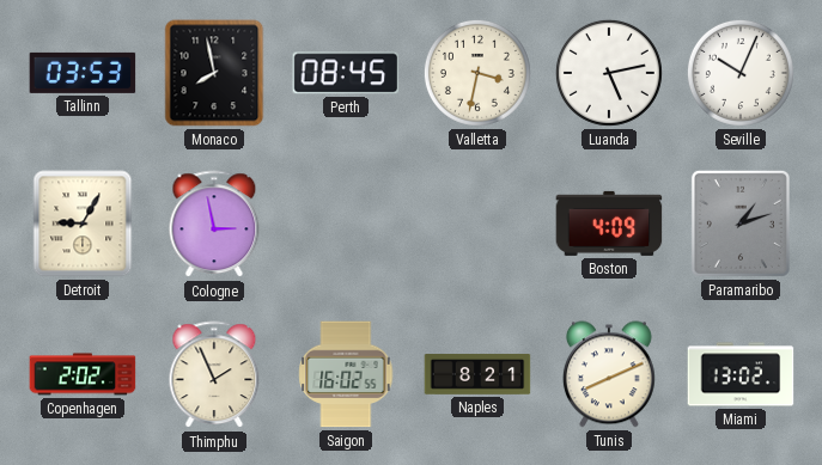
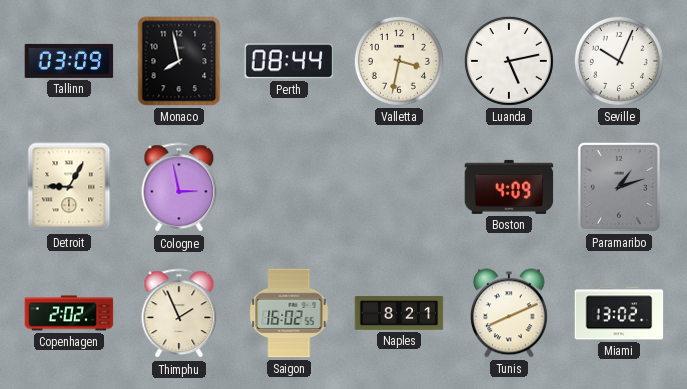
Tallinn: 03:53 -> 03:09
Perth: 08:45 -> 08:44
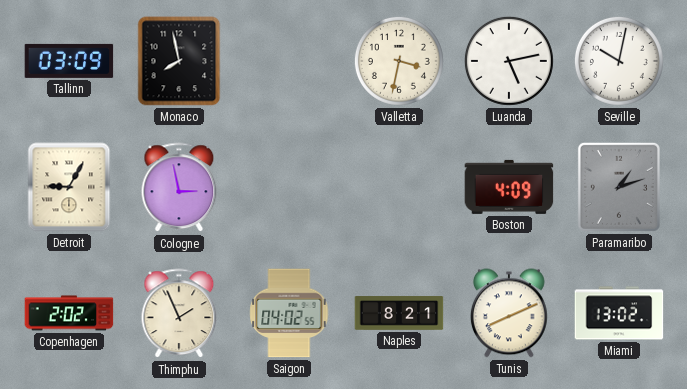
Perth: 08:44 -> none
Seville: 10:04 -> 10:02
Saigon: 16:02 -> 04:02
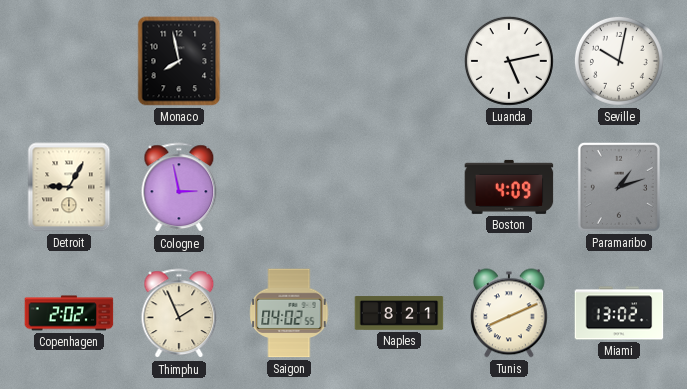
Tallinn: 03:09 -> none
Valletta: 3:32 -> none
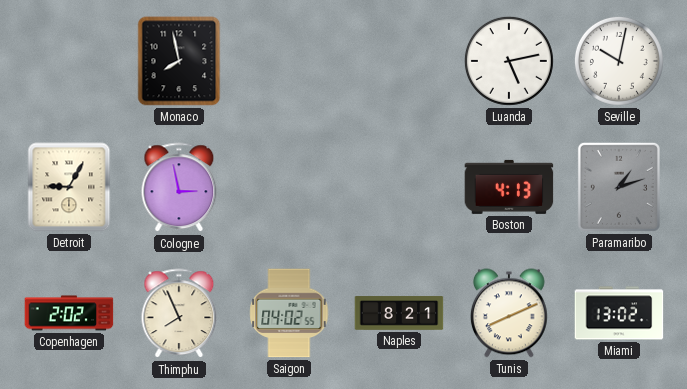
Boston: 4:09 -> 4:13
Thimphu: 1:56 -> 7:56
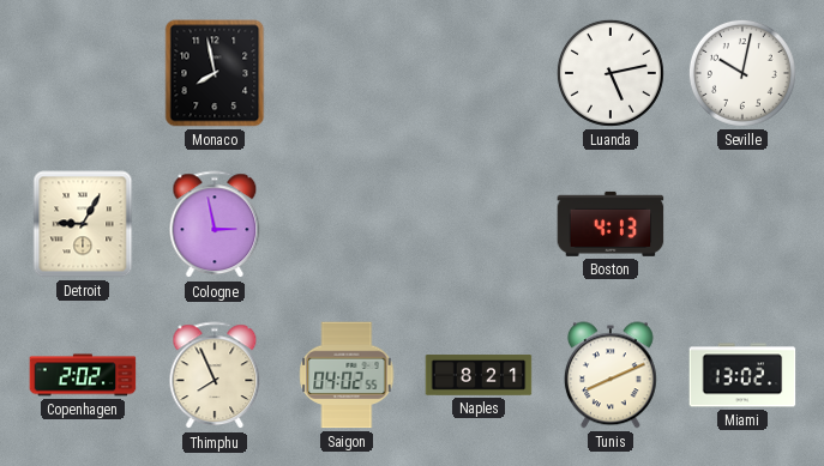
Paramaribo: 1:12 -> none
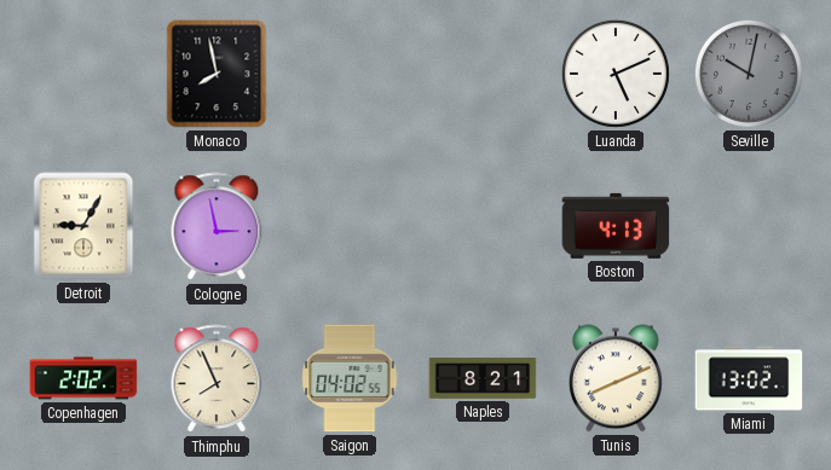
Luanda: 5:13 -> 5:11
Seville dial: white -> grey
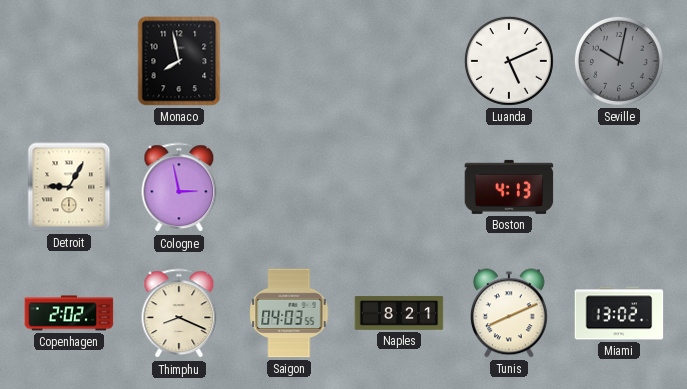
Thimphu: 7:56 -> 8:19
Saigon: 04:02 -> 04:03
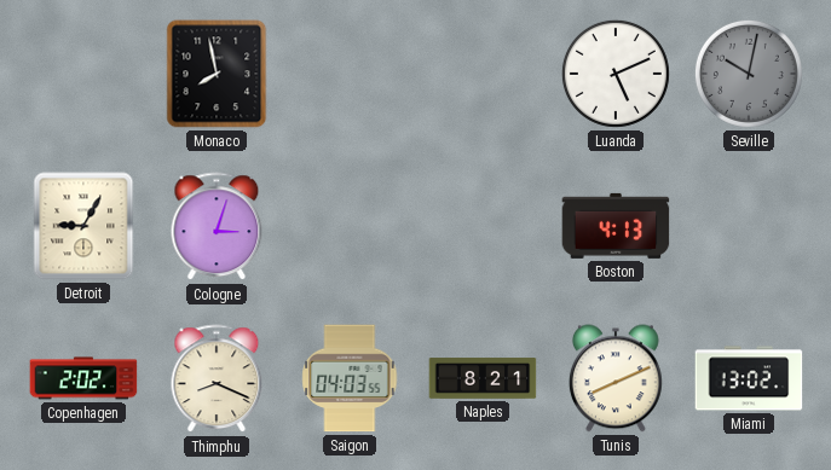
Cologne: 2:58 -> 3:03
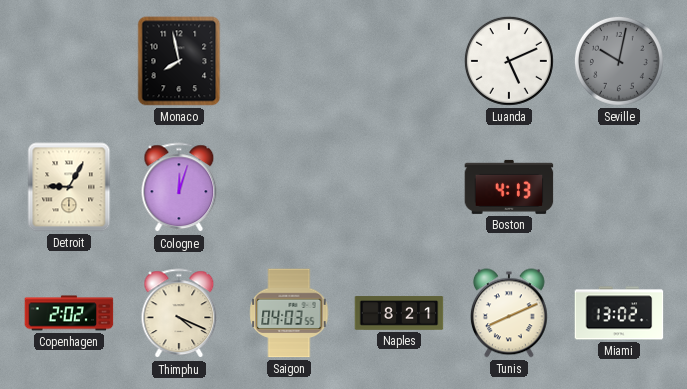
Cologne: 3:03 -> 12:03
Thimphu: 8:19 -> 4:19
